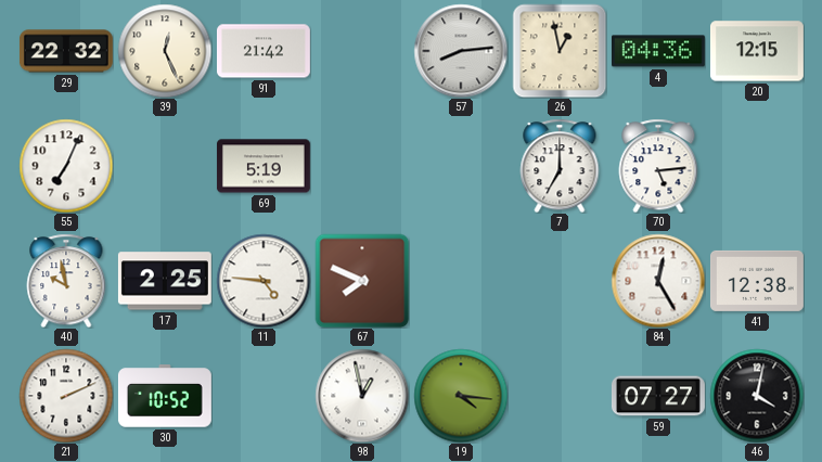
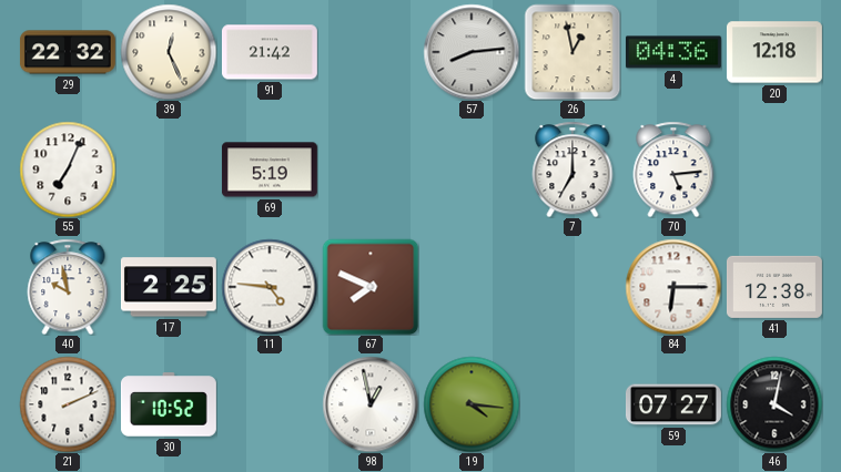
20: 12:15 -> 12:18
84: 12:25 -> 6:15
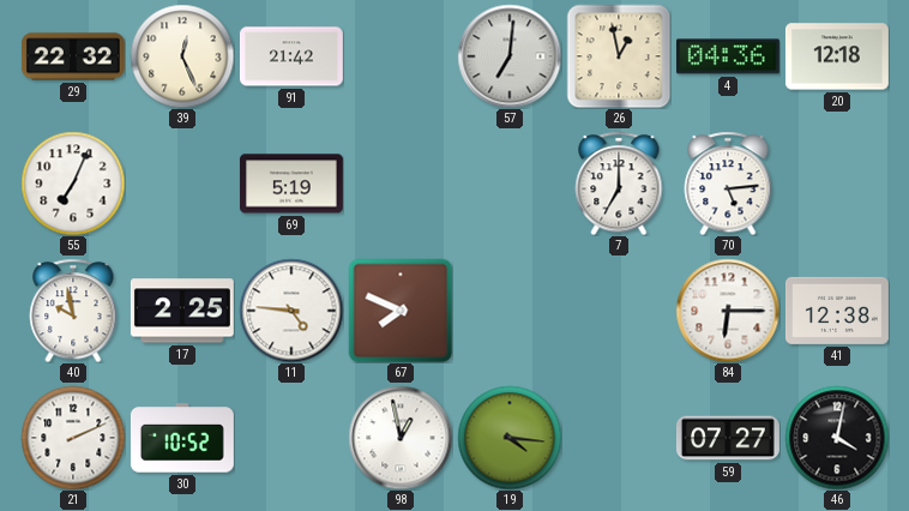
57: 8:14 -> 7:01
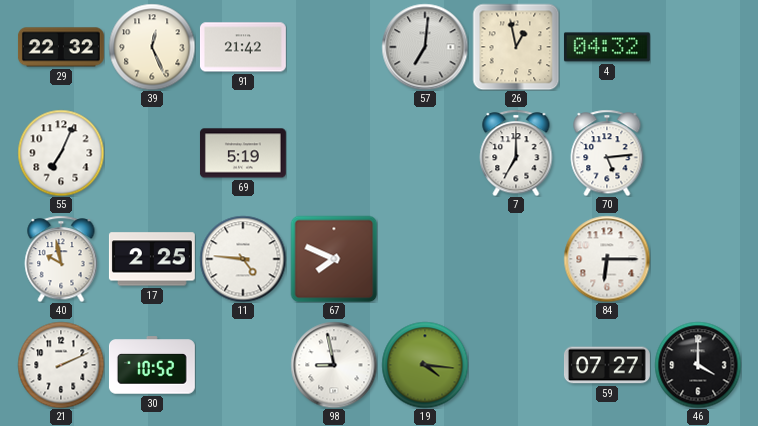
4: 04:36 -> 04:32
20: 12:18 -> none
41: 12:38 -> none
98: 12:58 -> 8:58
46: 4:02 -> 4:00
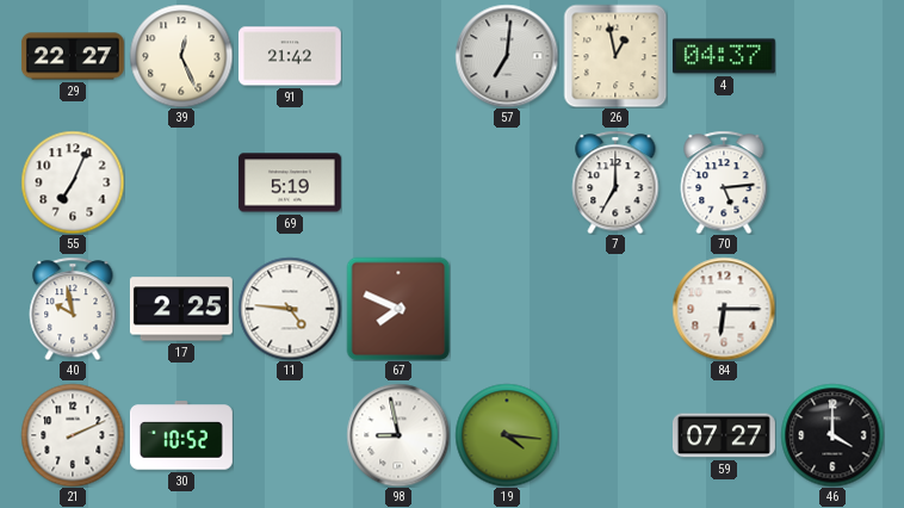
29: 22:32 -> 22:27
4: 04:32 -> 04:37
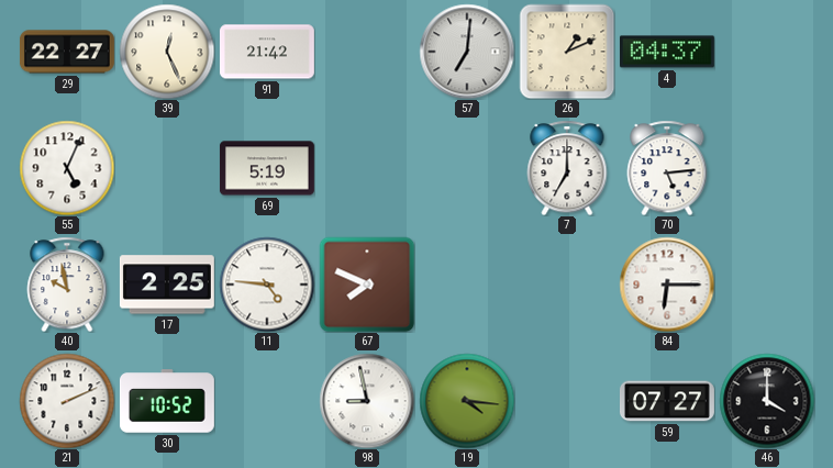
26: 12:58 -> 1:11
55: 7:04 -> 5:04
